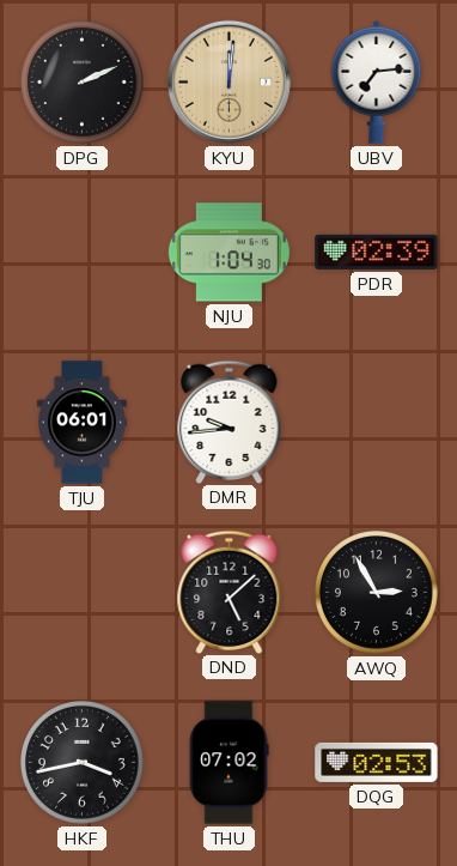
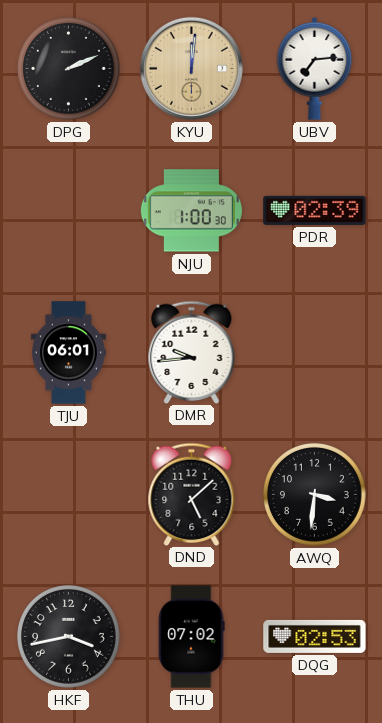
NJU: 1:04 -> 1:00
AWQ: 2:55 -> 3:31
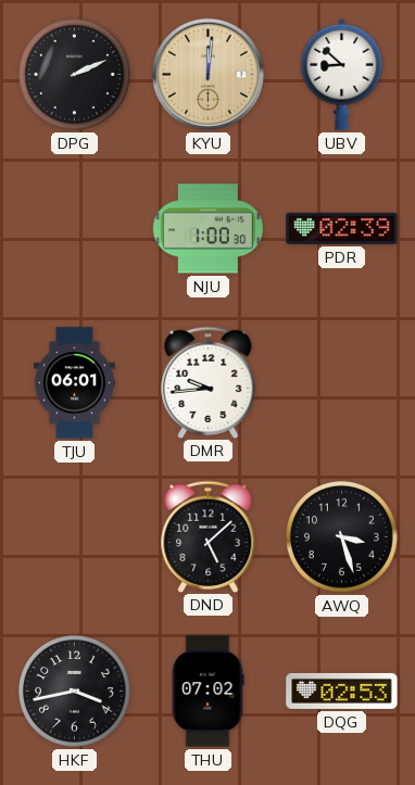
UBV: 7:14 -> 8:52
AWQ: 3:31 -> 3:27
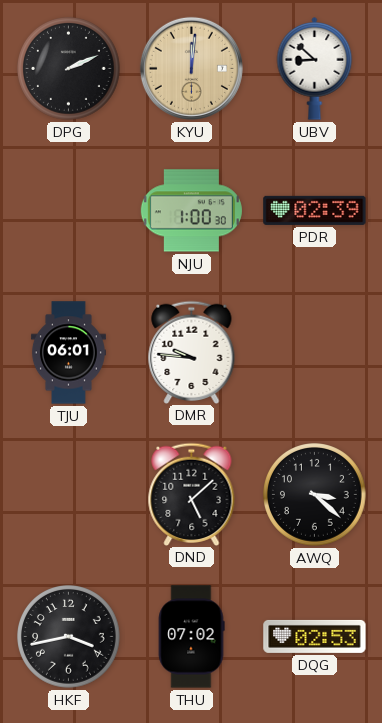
DMR: 9:44 -> 9:46
AWQ: 3:27 -> 3:22
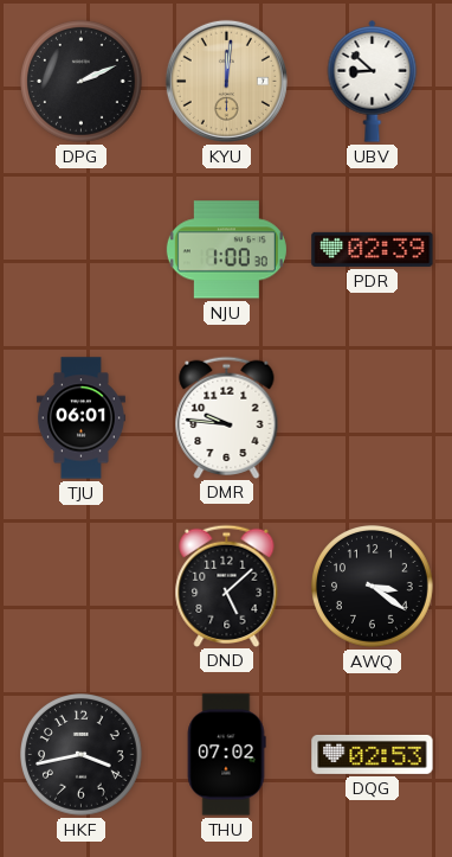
AWQ: 3:22 -> 3:21
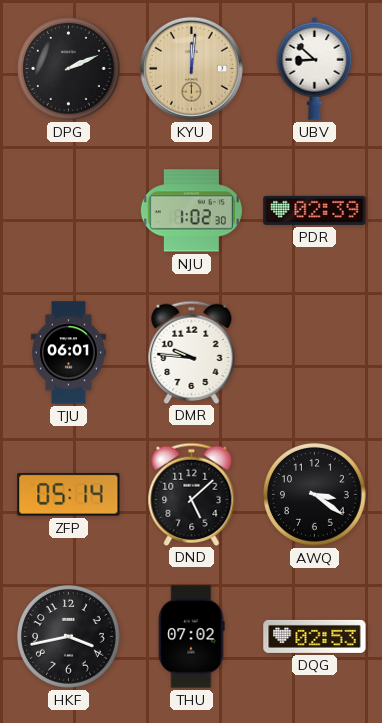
NJU: 1:00 -> 1:02
ZFP: none -> 05:14
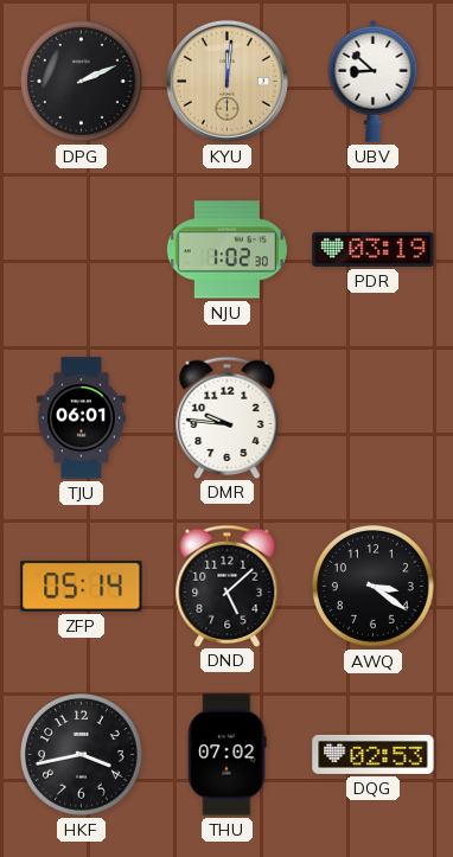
PDR: 02:39 -> 03:19
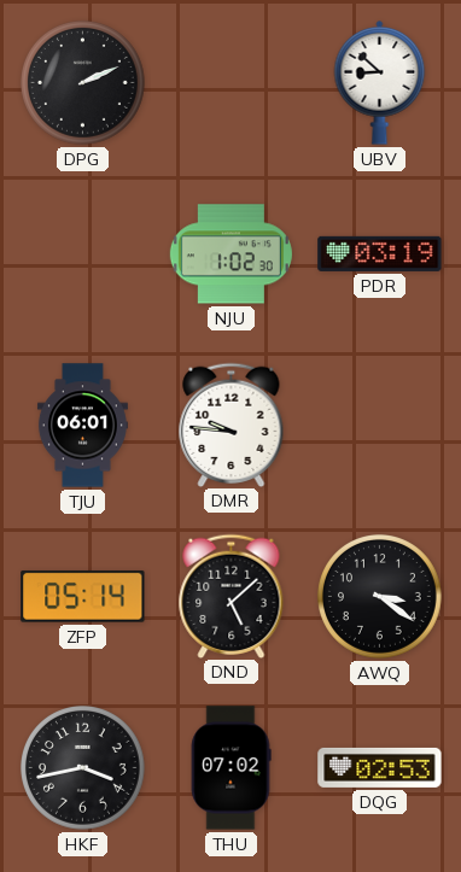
KYU: 12:01 -> none
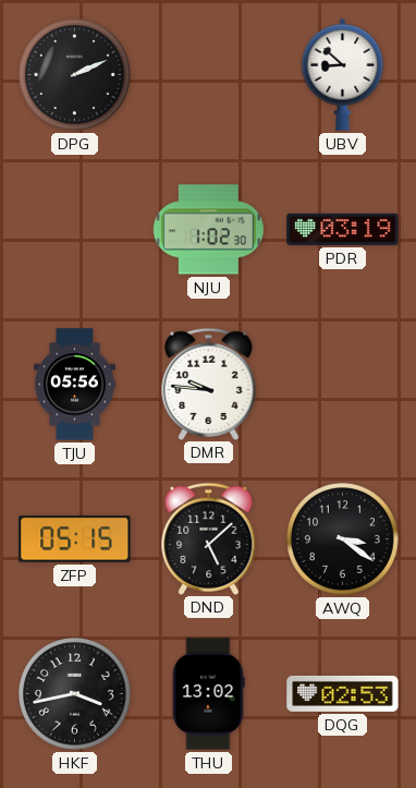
TJU: 06:01 -> 05:56
ZFP: 05:14 -> 05:15
THU: 07:02 -> 13:02
